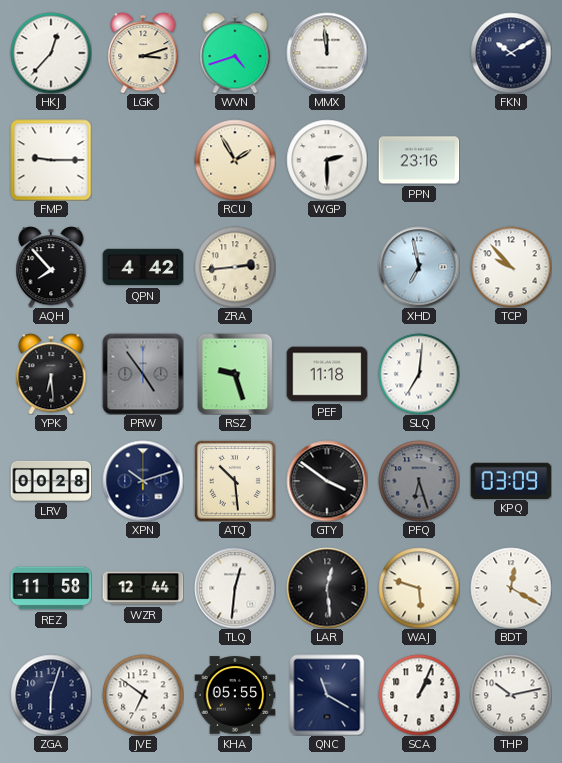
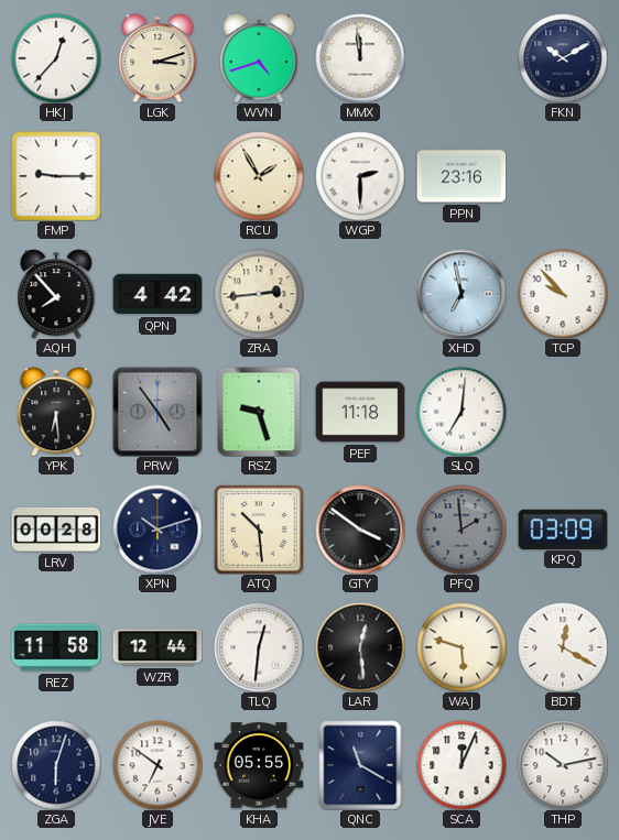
PFQ: 6:27 -> 1:59
SCA: 1:04 -> 12:04
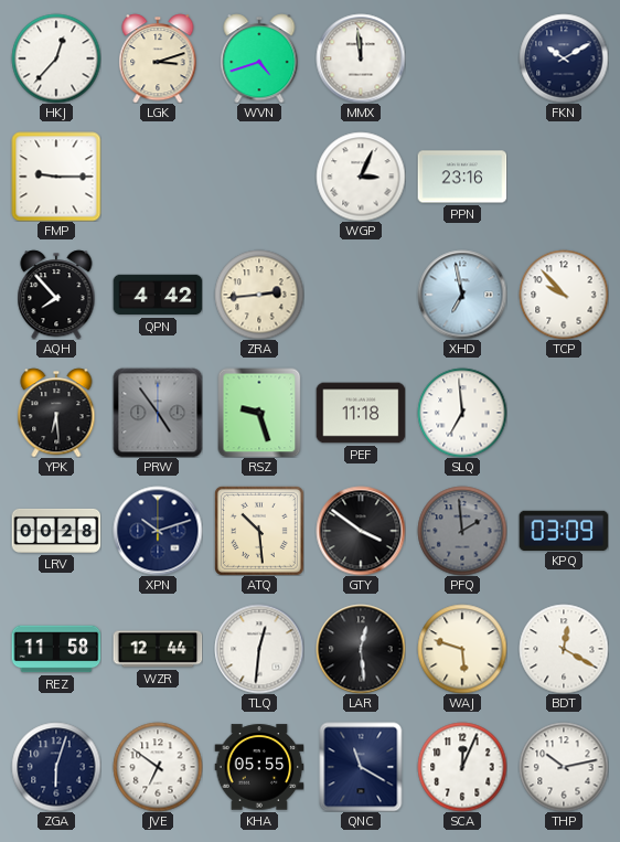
RCU: 1:55 -> none
WGP: 2:30 -> 3:04
SLQ: 7:01 -> 6:59
